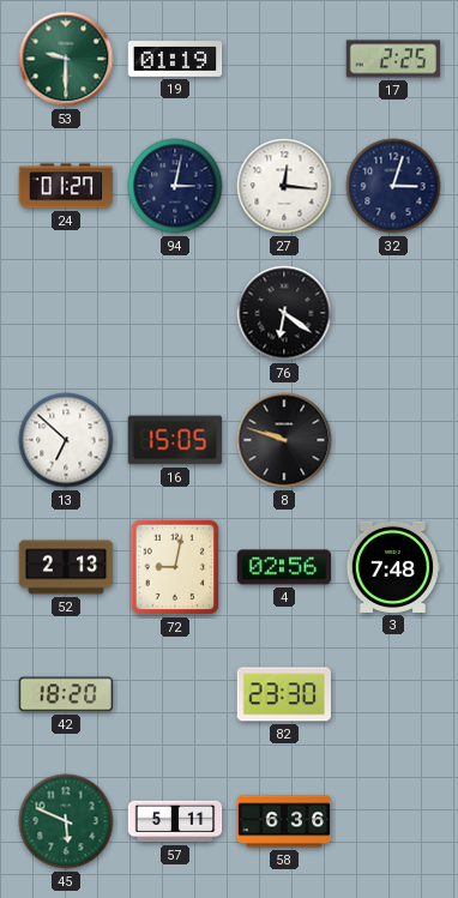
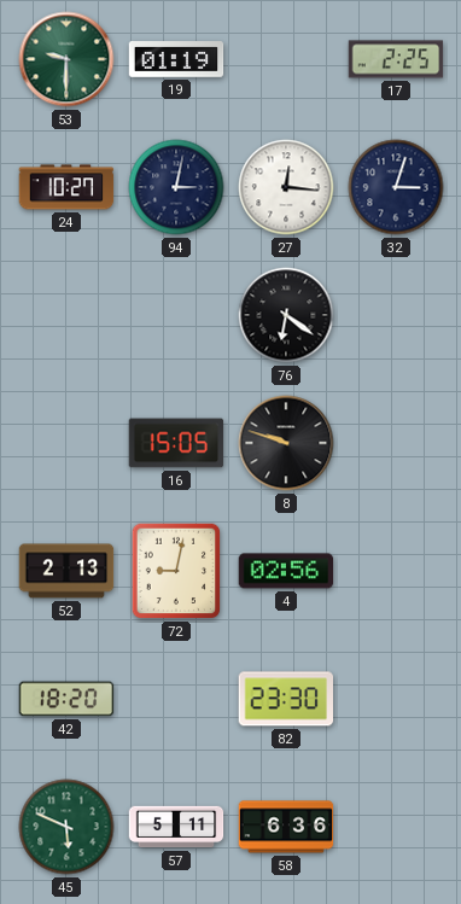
24: 01:27 -> 10:27
13: 6:52 -> none
3: 7:48 -> none
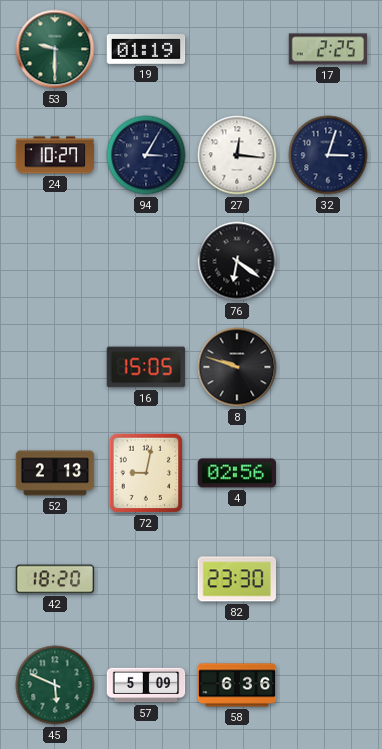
94: 3:02 -> 3:05
57: 5:11 -> 5:09
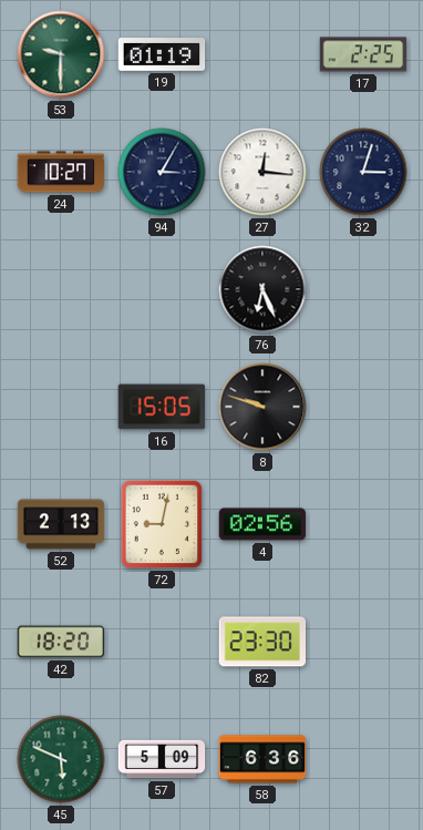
76: 6:21 -> 6:26
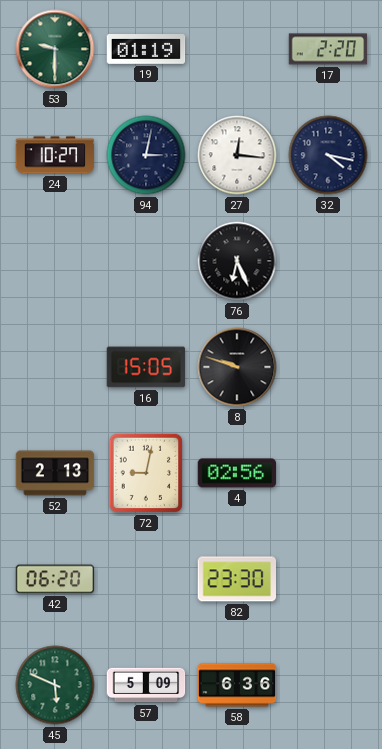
17: 2:25 -> 2:20
94: 3:05 -> 3:02
32: 3:03 -> 4:17
42: 18:20 -> 06:20
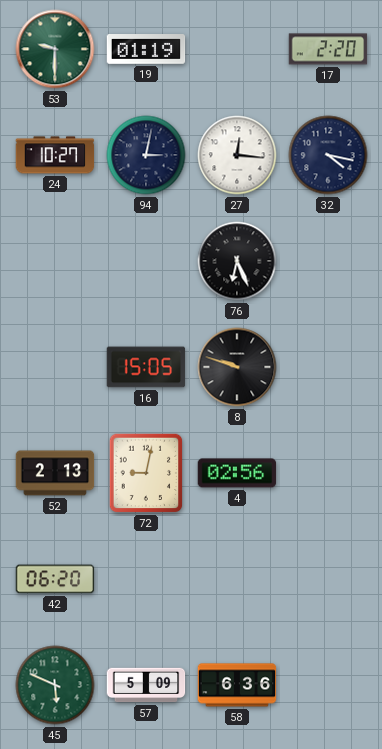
82: 23:30 -> none
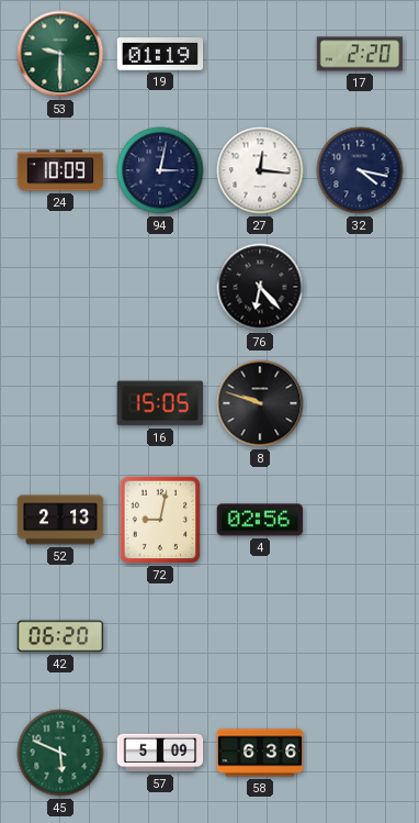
24: 10:27 -> 10:09
76: 6:26 -> 6:23
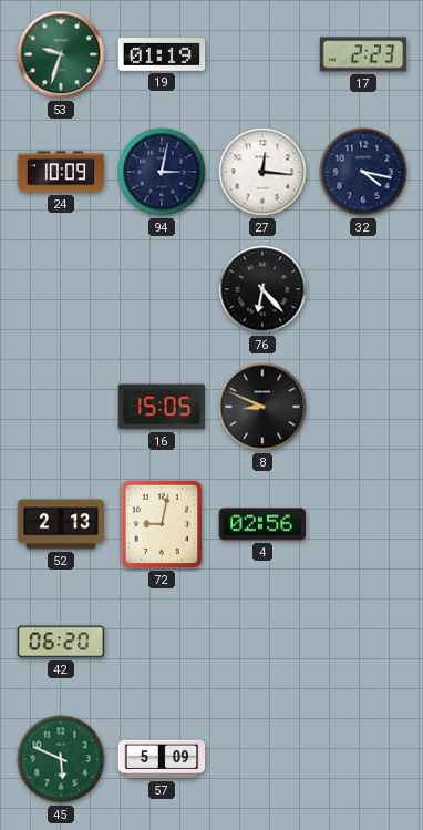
53: 9:30 -> 9:33
17: 2:20 -> 2:23
8: 9:48 -> 8:49
58: 6:36 -> none
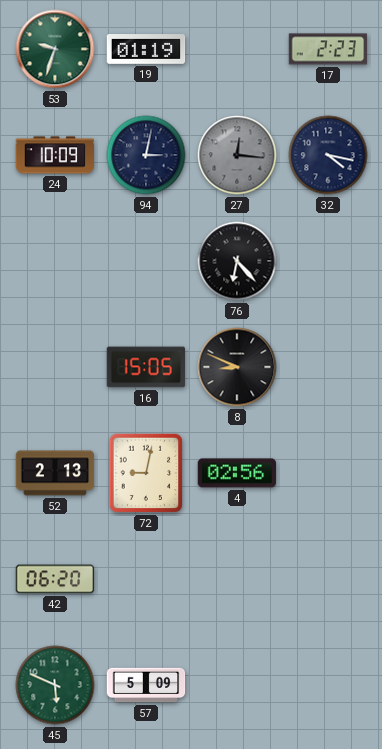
27 dial: white -> grey
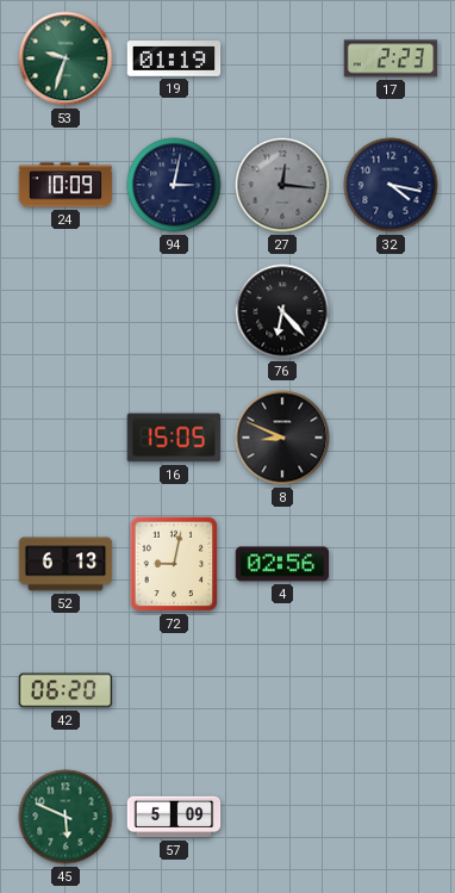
52: 2:13 -> 6:13
